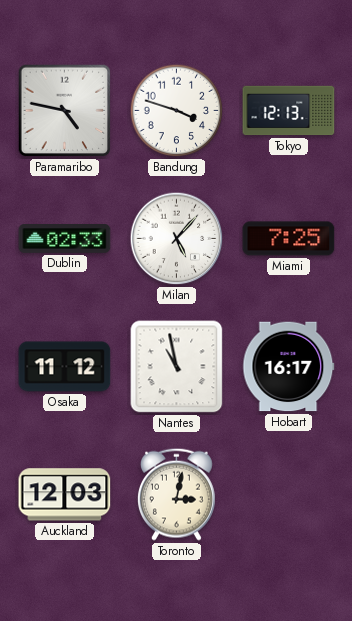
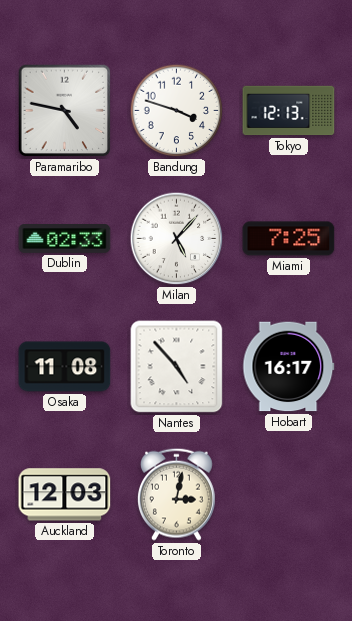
Osaka: 11:12 -> 11:08
Nantes: 10:58 -> 4:53
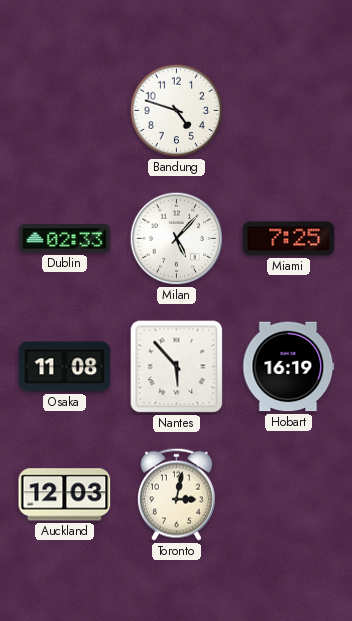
Paramaribo: 4:47 -> none
Bandung: 3:48 -> 4:48
Tokyo: 12:13 -> none
Nantes: 4:53 -> 5:53
Hobart: 16:17 -> 16:19
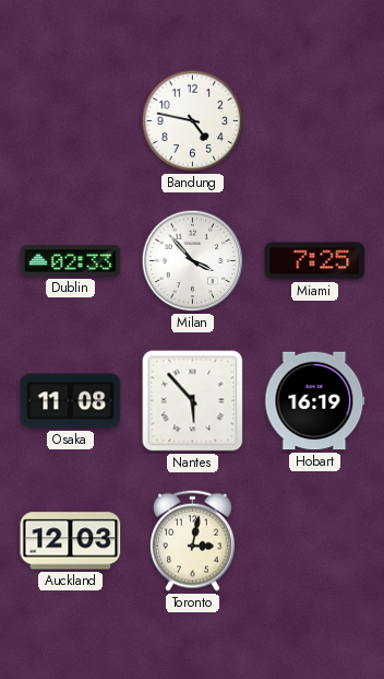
Bandung: 4:48 -> 4:47
Milan: 5:07 -> 3:53
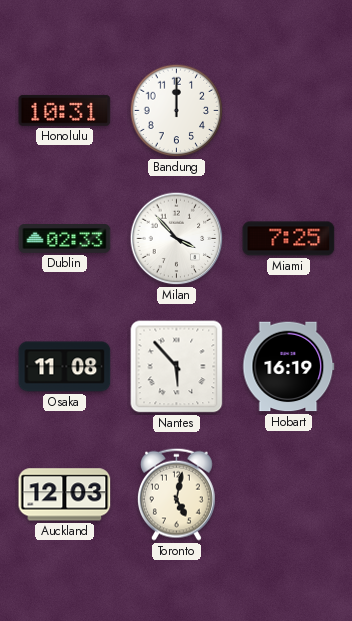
Honolulu: none -> 10:31
Bandung: 4:47 -> 12:00
Toronto: 3:02 -> 5:02
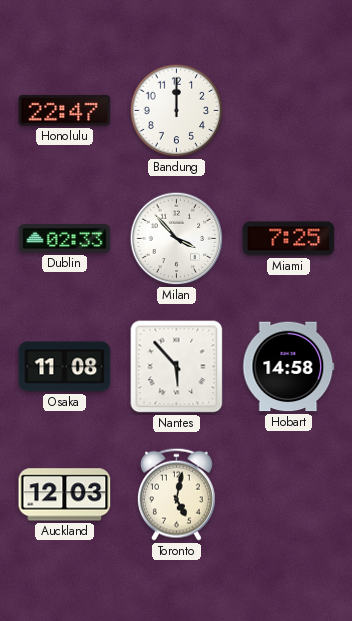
Honolulu: 10:31 -> 22:47
Hobart: 16:19 -> 14:58
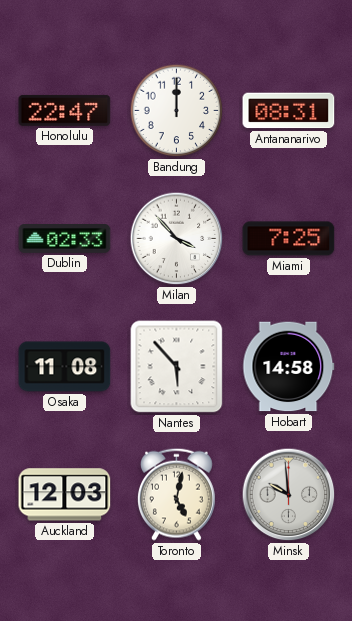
Antananarivo: none -> 08:31
Minsk: none -> 9:59
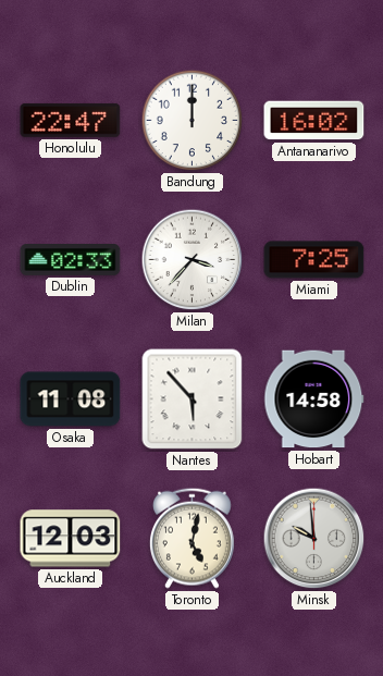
Antananarivo: 08:31 -> 16:02
Milan: 3:53 -> 3:37
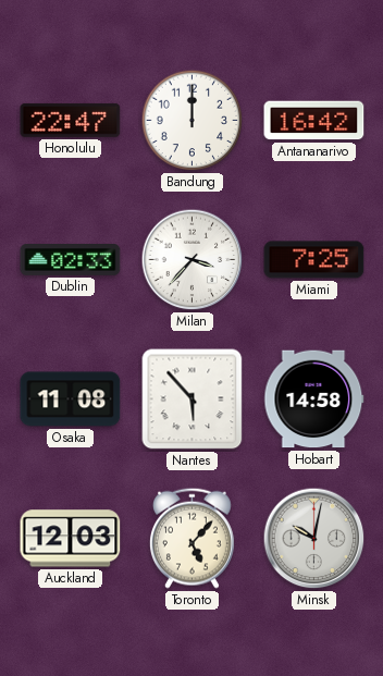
Antananarivo: 16:02 -> 16:42
Toronto: 5:02 -> 5:07
Minsk: 9:59 -> 10:02
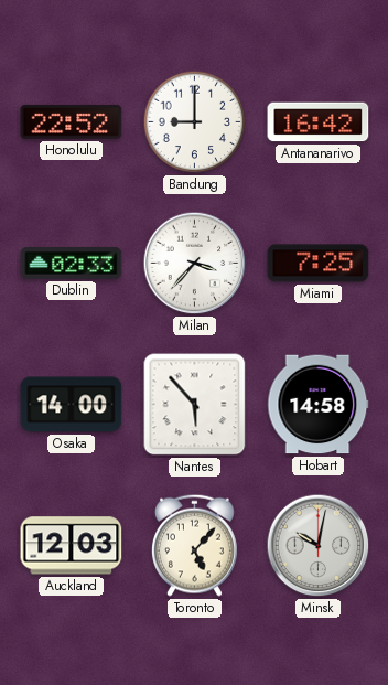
Honolulu: 22:47 -> 22:52
Bandung: 12:00 -> 9:00
Osaka: 11:08 -> 14:00
